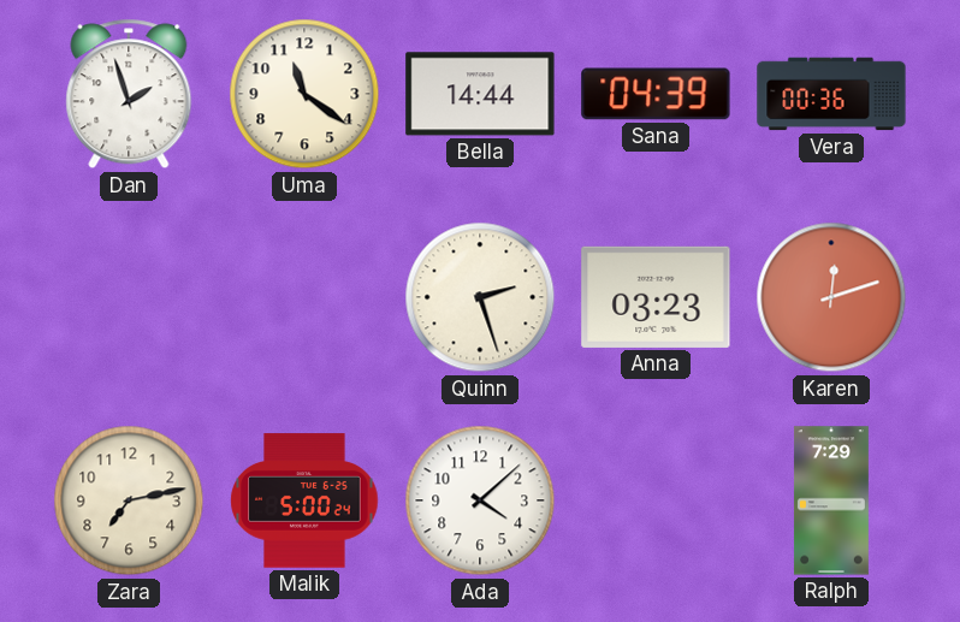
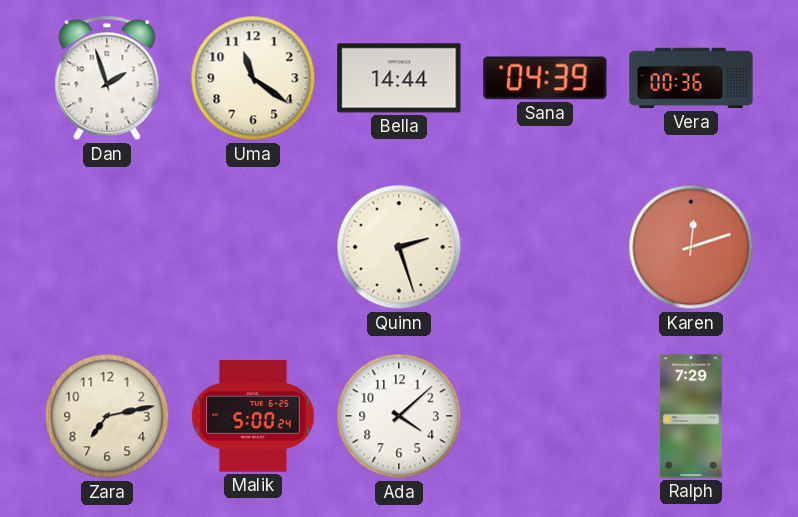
Anna: 03:23 -> none
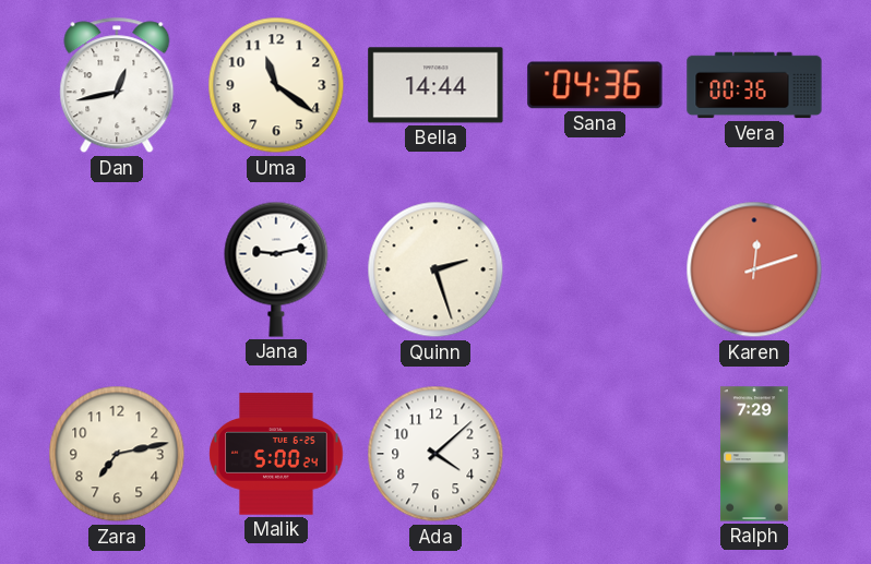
Dan: 1:57 -> 12:43
Sana: 04:39 -> 04:36
Jana: none -> 9:13
